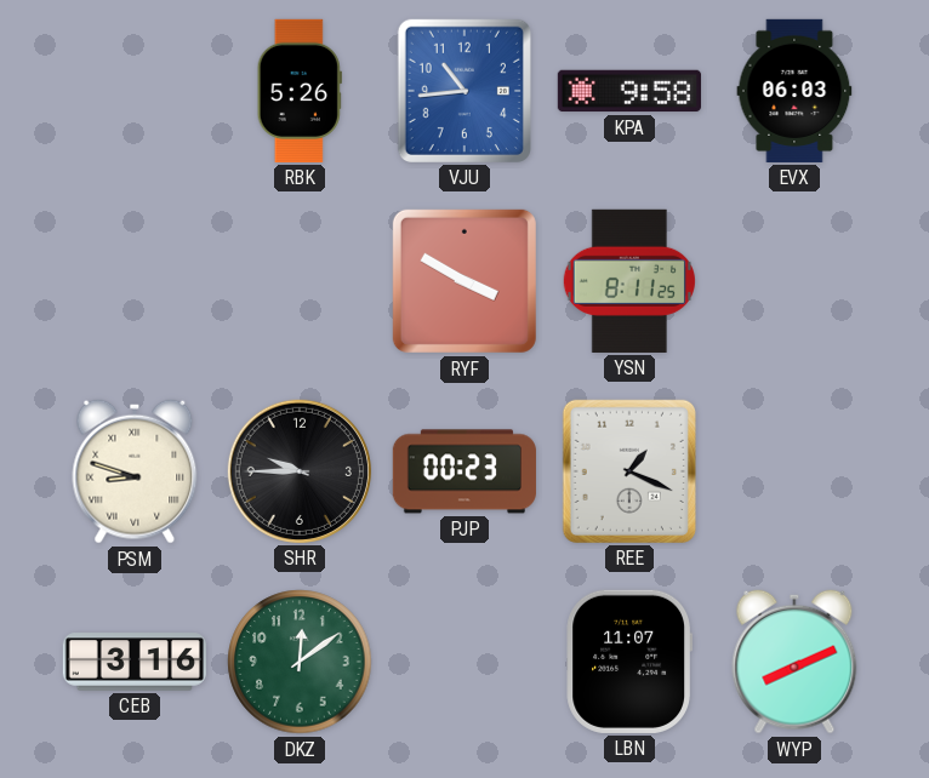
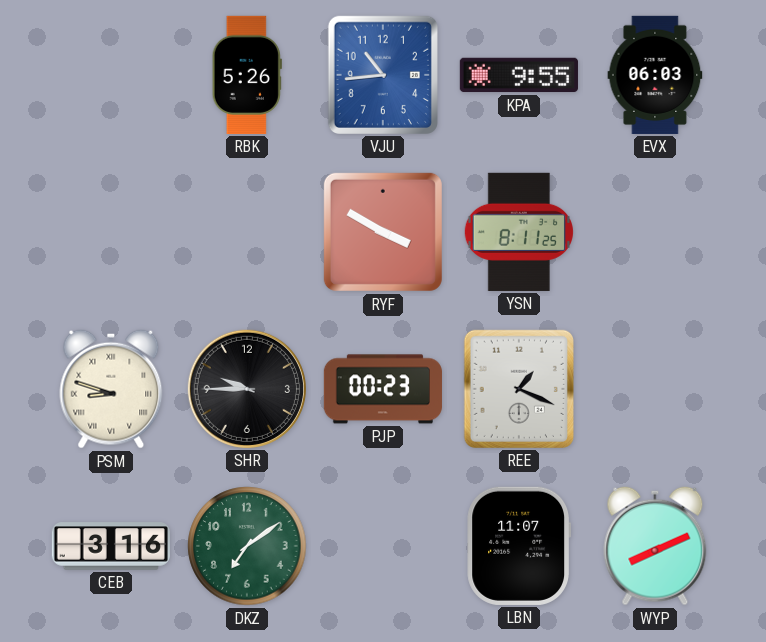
KPA: 9:58 -> 9:55
DKZ: 12:09 -> 7:09
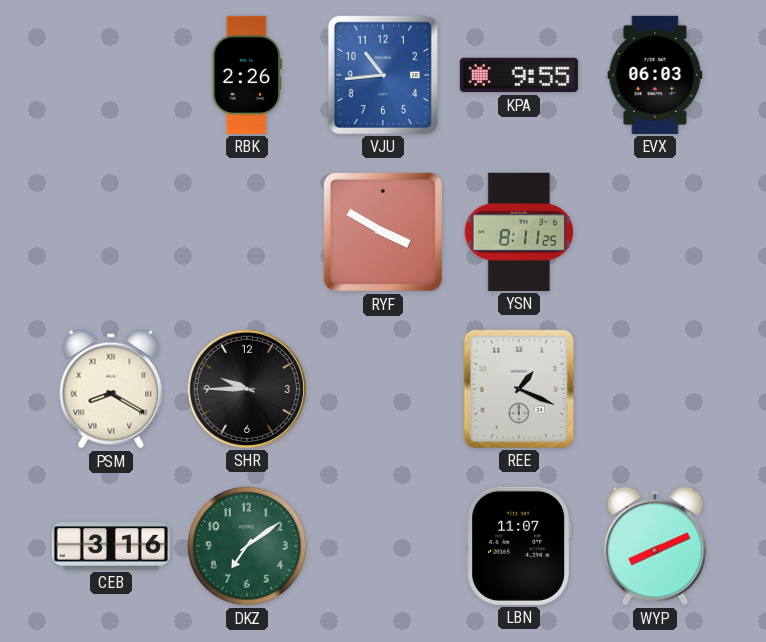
RBK: 5:26 -> 2:26
PSM: 8:48 -> 8:20
PJP: 00:23 -> none
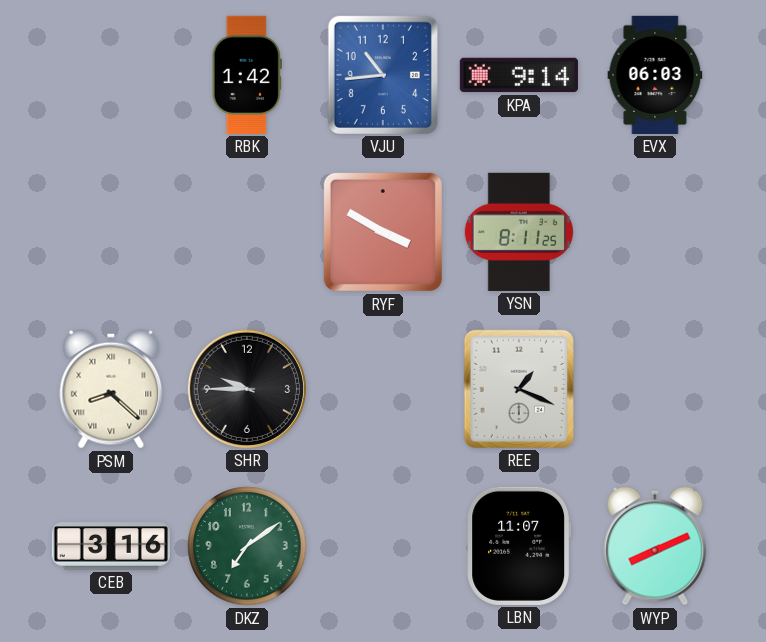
RBK: 2:26 -> 1:42
KPA: 9:55 -> 9:14
PSM: 8:20 -> 8:22
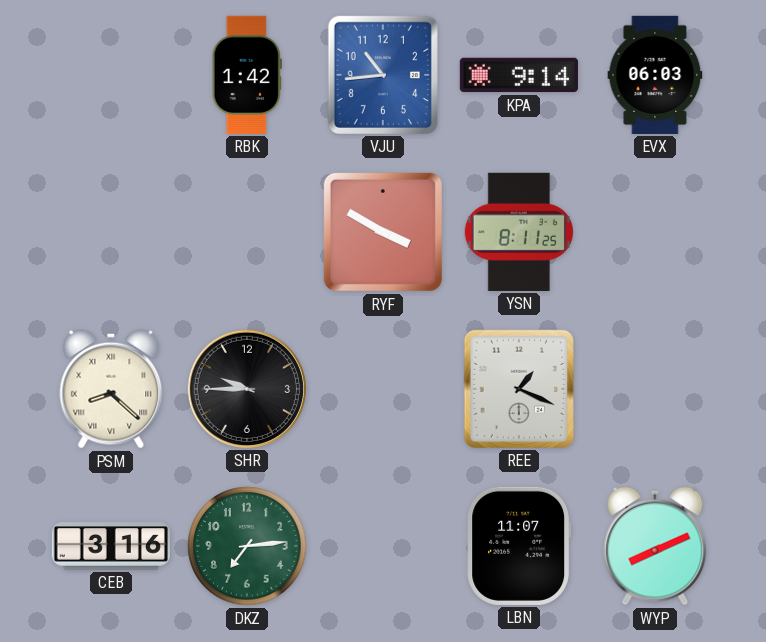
DKZ: 7:09 -> 7:14
